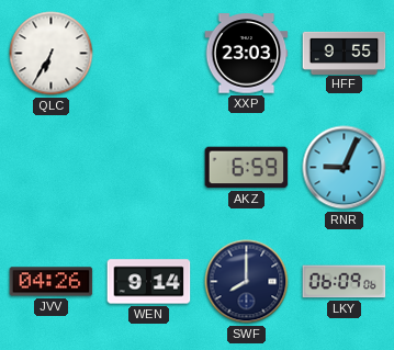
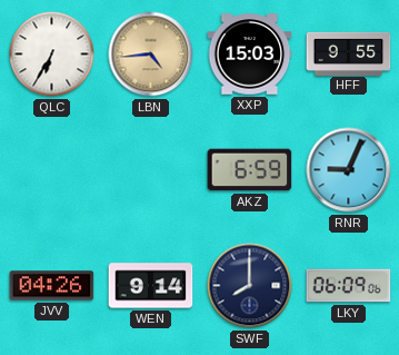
LBN: none -> 4:44
XXP: 23:03 -> 15:03
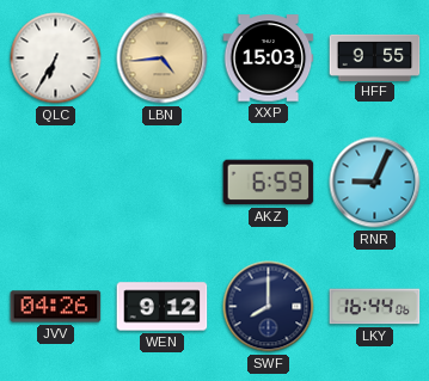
WEN: 9:14 -> 9:12
LKY: 06:09 -> 16:44
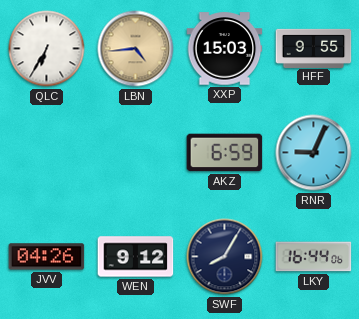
SWF: 8:00 -> 8:05
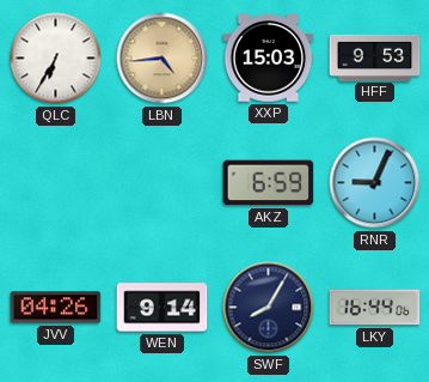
HFF: 9:55 -> 9:53
WEN: 9:12 -> 9:14
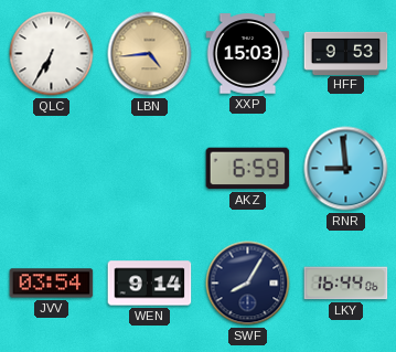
RNR: 9:04 -> 8:59
JVV: 04:26 -> 03:54
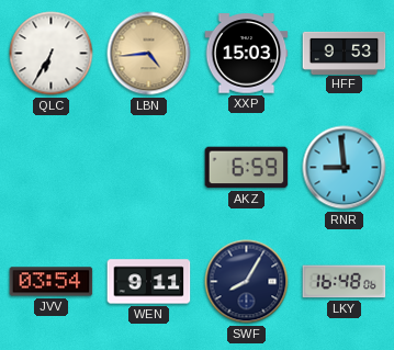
WEN: 9:14 -> 9:11
LKY: 16:44 -> 16:48
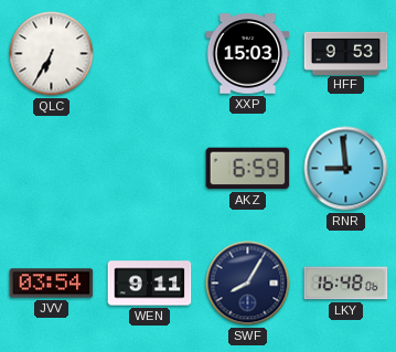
LBN: 4:44 -> none
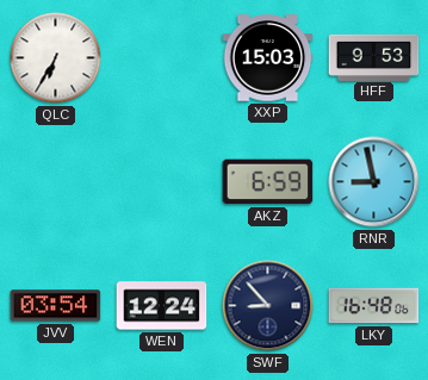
RNR: 8:59 -> 8:58
WEN: 9:11 -> 12:24
SWF: 8:05 -> 8:53
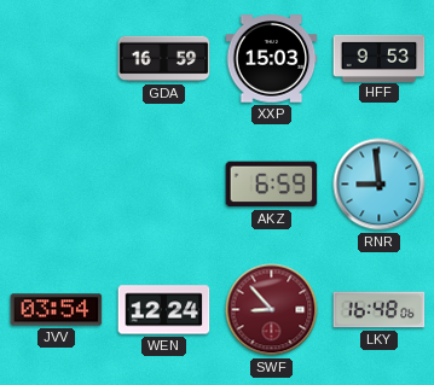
QLC: 6:35 -> none
GDA: none -> 16:59
RNR: 8:58 -> 8:59
SWF dial: navy -> burgundy
